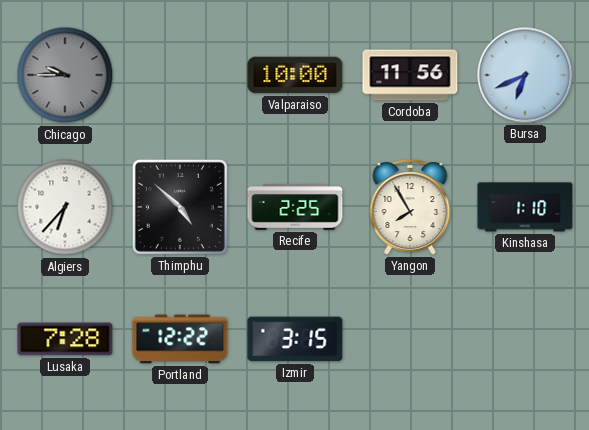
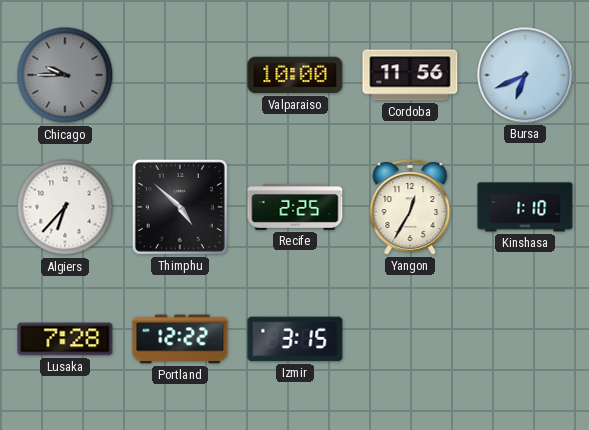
Yangon: 7:55 -> 12:35
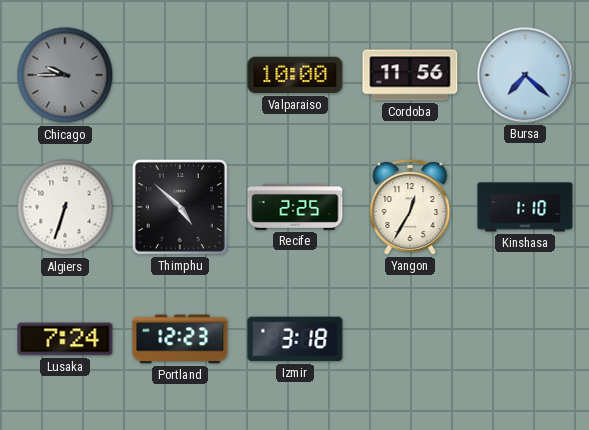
Bursa: 6:41 -> 7:22
Algiers: 6:37 -> 6:33
Lusaka: 7:28 -> 7:24
Portland: 12:22 -> 12:23
Izmir: 3:15 -> 3:18
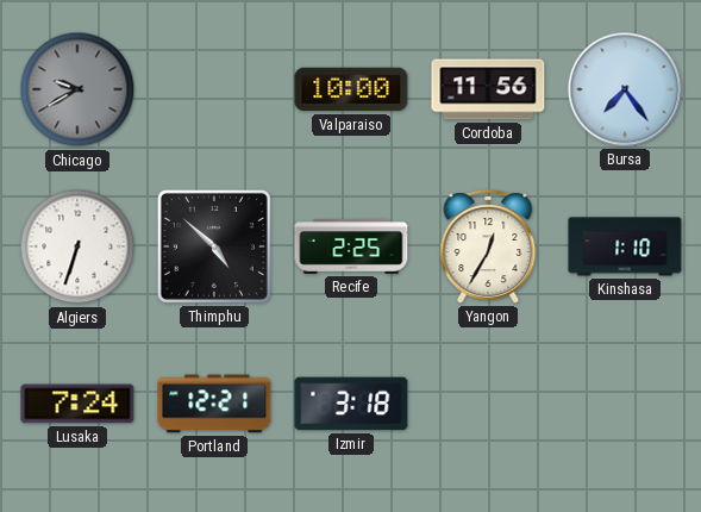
Chicago: 9:45 -> 9:40
Bursa: 7:22 -> 7:24
Portland: 12:23 -> 12:21
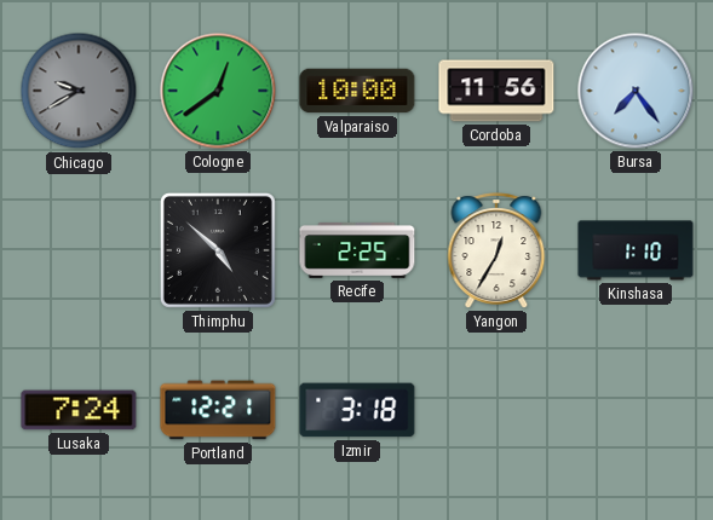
Cologne: none -> 12:39
Algiers: 6:33 -> none
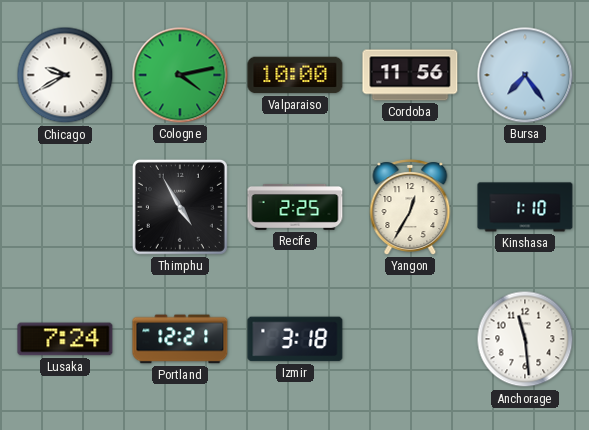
Chicago dial: grey -> white
Cologne: 12:39 -> 4:13
Thimphu: 4:52 -> 4:55
Anchorage: none -> 11:29
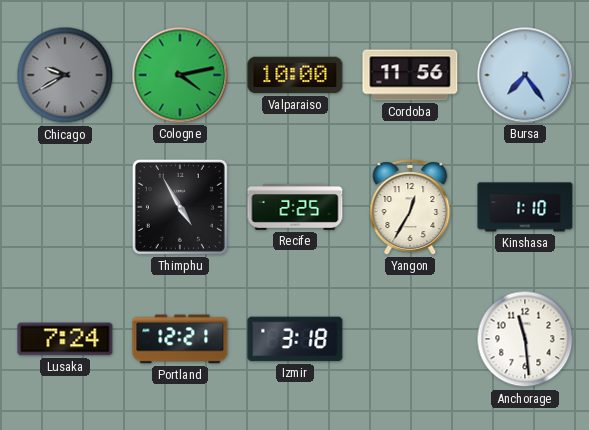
Chicago dial: white -> grey
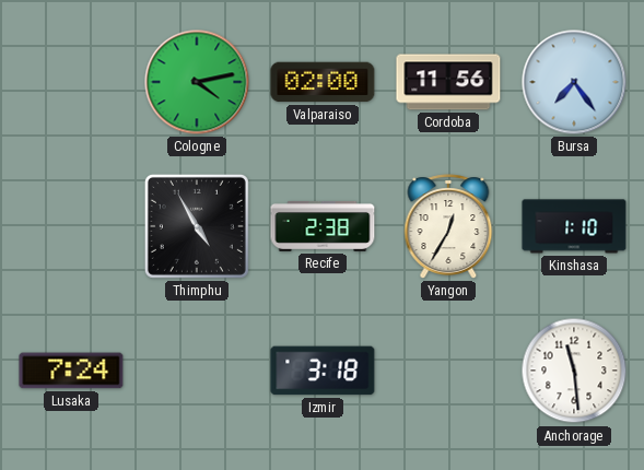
Chicago: 9:40 -> none
Valparaiso: 10:00 -> 02:00
Recife: 2:25 -> 2:38
Portland: 12:21 -> none
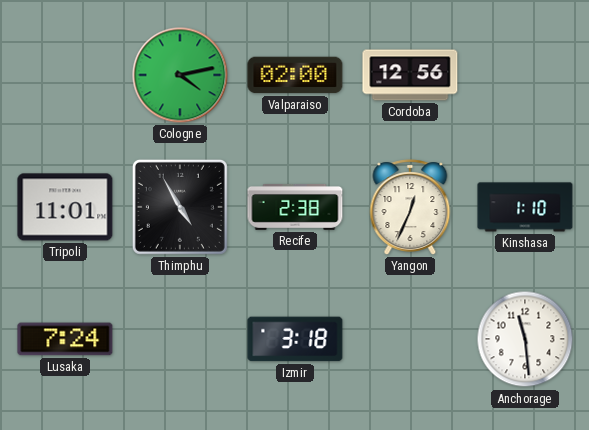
Cordoba: 11:56 -> 12:56
Bursa: 7:24 -> none
Tripoli: none -> 11:01
Yangon: 12:35 -> 12:34
